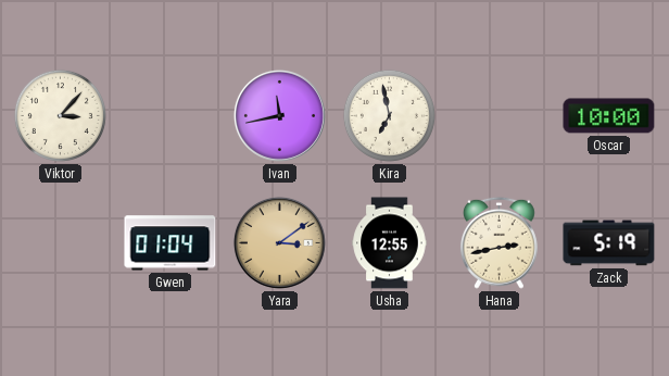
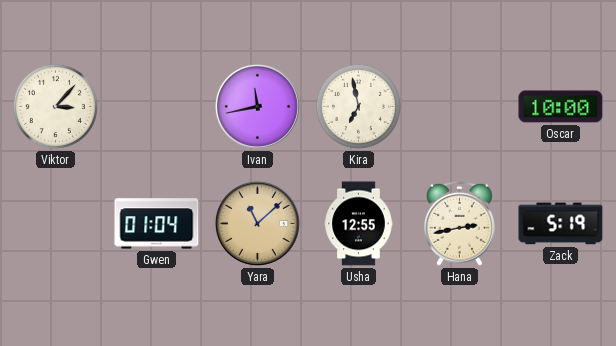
Yara: 3:09 -> 11:08
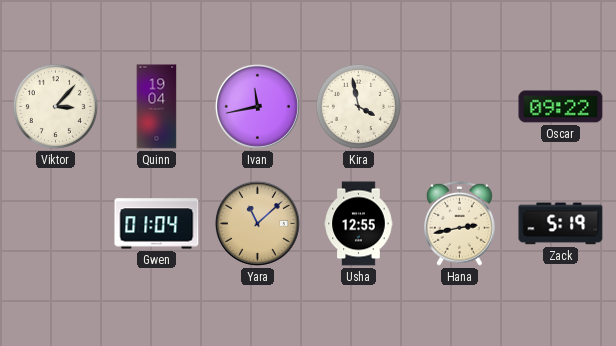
Quinn: none -> 19:04
Kira: 6:58 -> 3:58
Oscar: 10:00 -> 09:22
